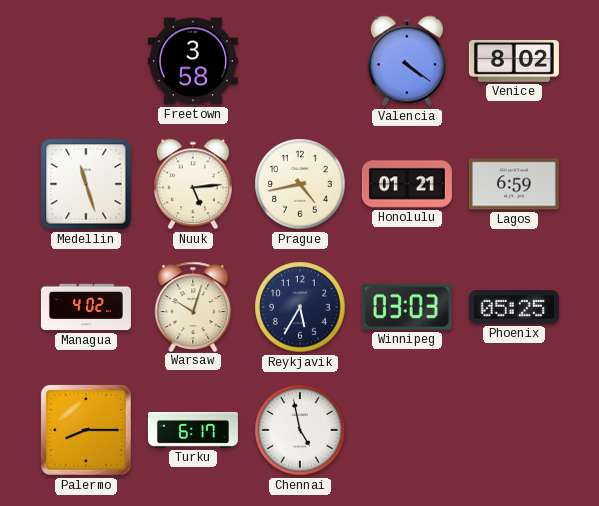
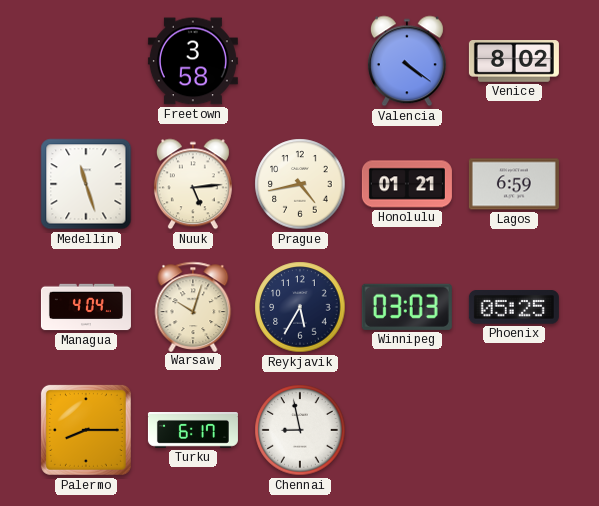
Managua: 4:02 -> 4:04
Chennai: 4:58 -> 8:58
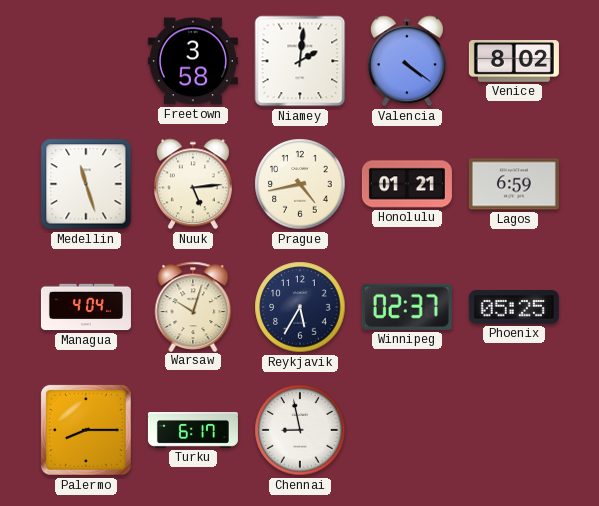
Niamey: none -> 2:01
Winnipeg: 03:03 -> 02:37
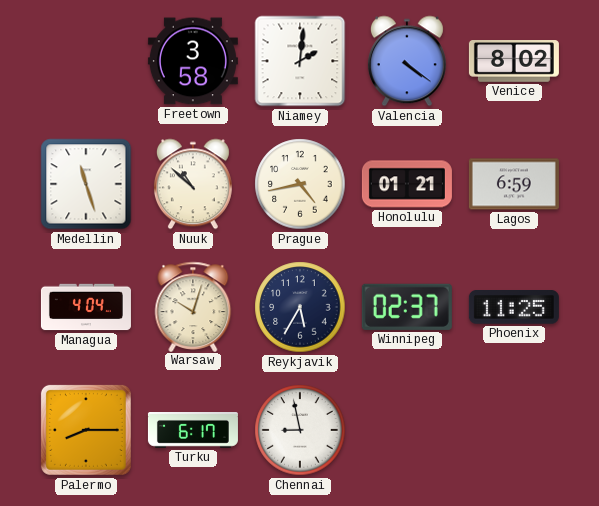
Nuuk: 5:14 -> 10:52
Phoenix: 05:25 -> 11:25
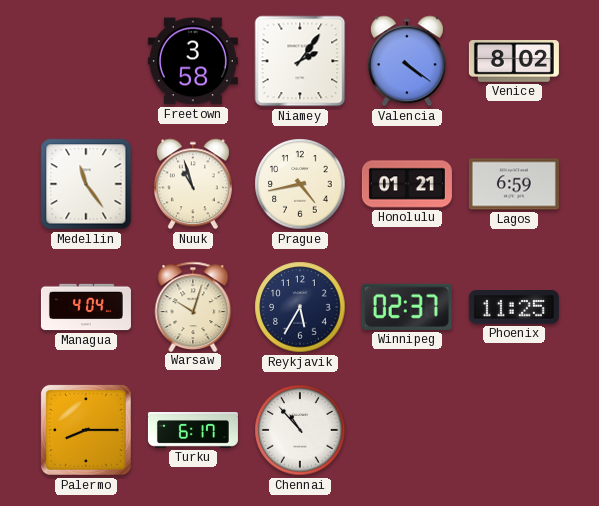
Niamey: 2:01 -> 2:06
Medellin: 11:27 -> 11:24
Nuuk: 10:52 -> 10:57
Chennai: 8:58 -> 10:53
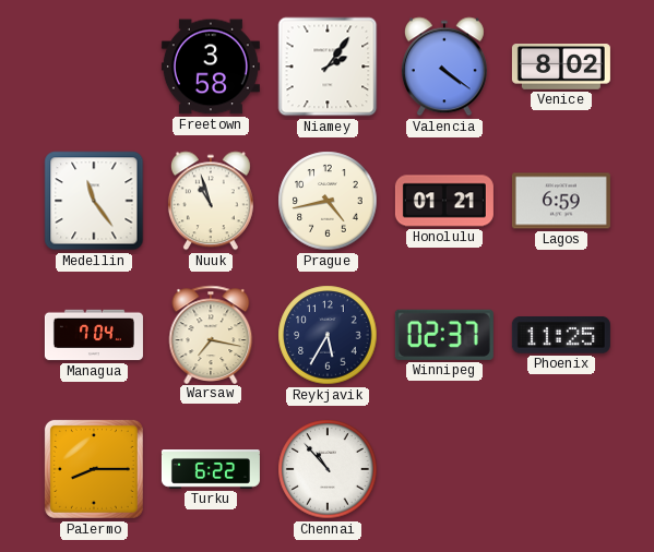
Managua: 4:04 -> 7:04
Warsaw: 10:03 -> 7:17
Turku: 6:17 -> 6:22
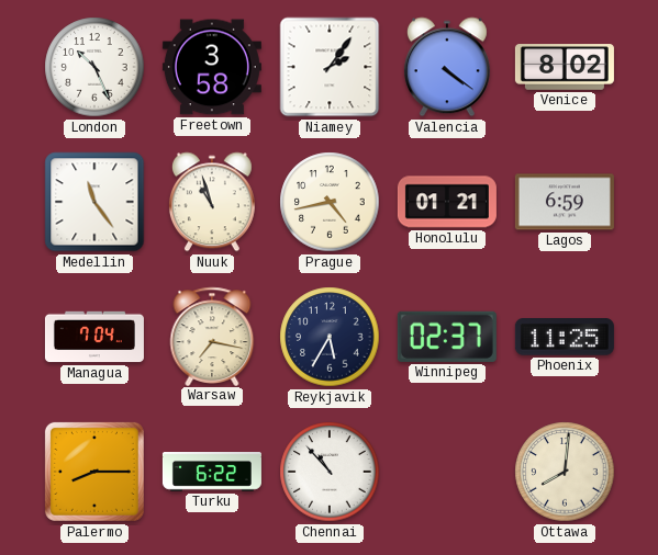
London: none -> 10:26
Ottawa: none -> 8:01
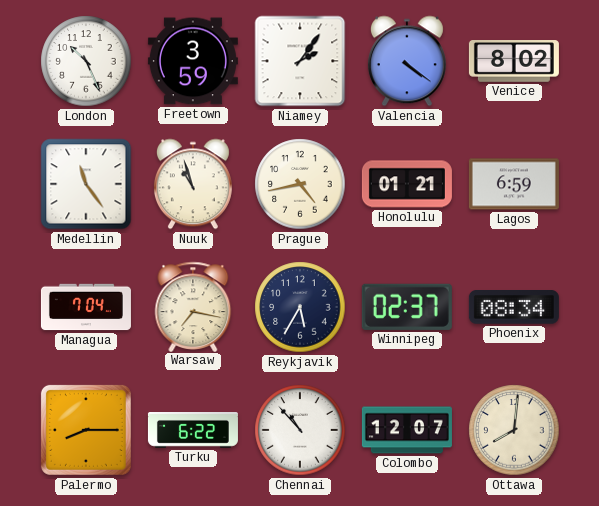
Freetown: 3:58 -> 3:59
Phoenix: 11:25 -> 08:34
Colombo: none -> 12:07
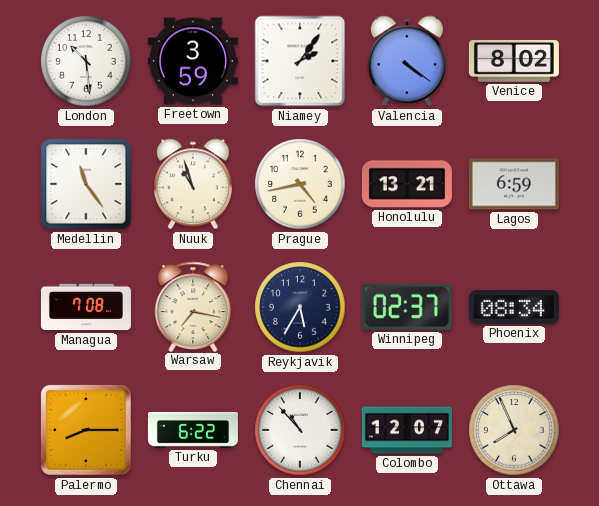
London: 10:26 -> 10:29
Honolulu: 01:21 -> 13:21
Managua: 7:04 -> 7:08
Ottawa: 8:01 -> 7:56
